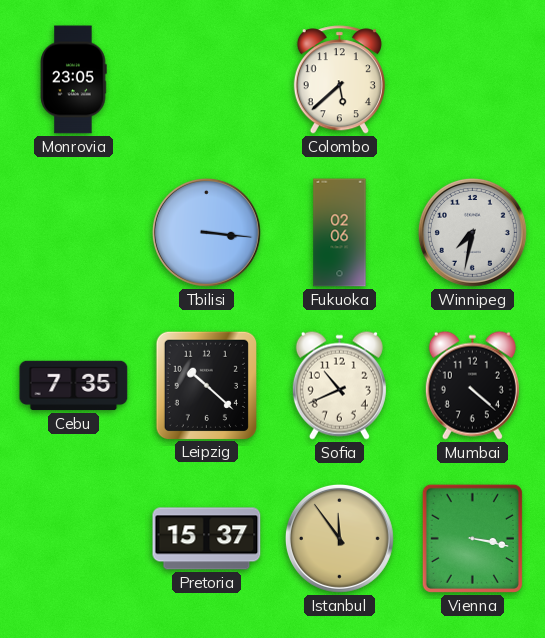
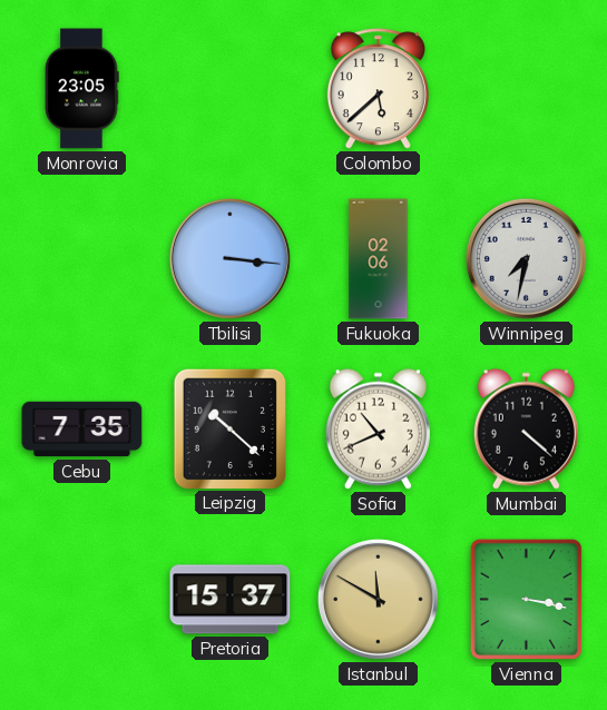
Istanbul: 11:54 -> 11:50
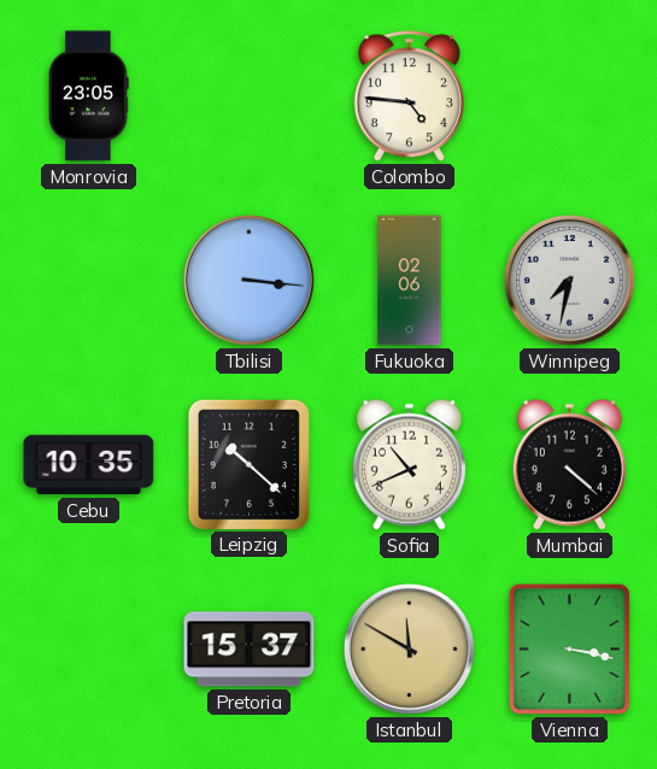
Colombo: 5:38 -> 4:46
Cebu: 7:35 -> 10:35
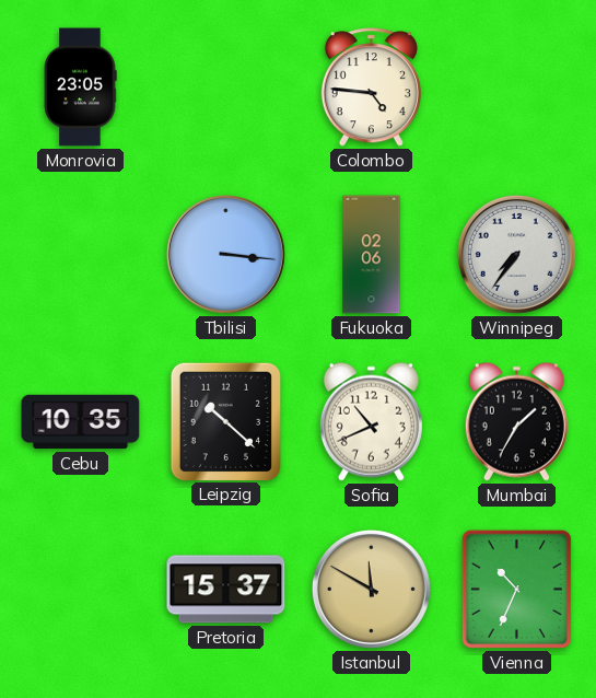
Winnipeg: 7:32 -> 7:36
Mumbai: 4:22 -> 1:35
Vienna: 3:17 -> 10:34
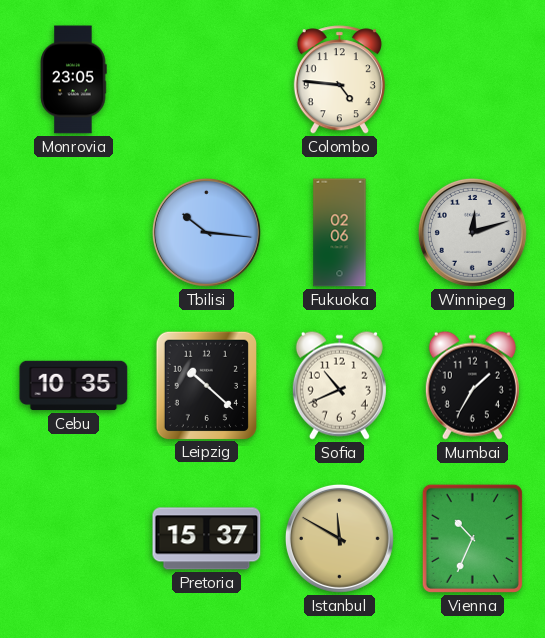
Tbilisi: 3:16 -> 10:16
Winnipeg: 7:36 -> 12:12
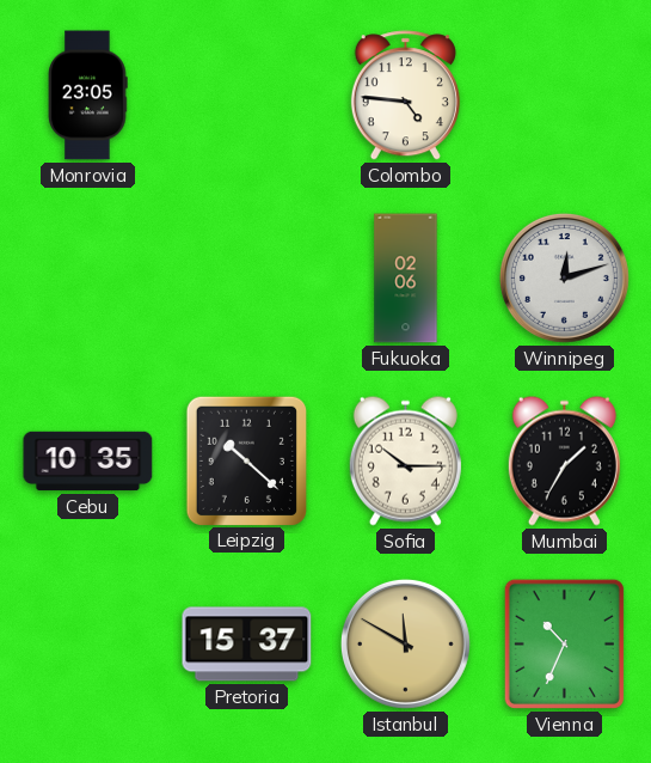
Tbilisi: 10:16 -> none
Sofia: 10:41 -> 10:15
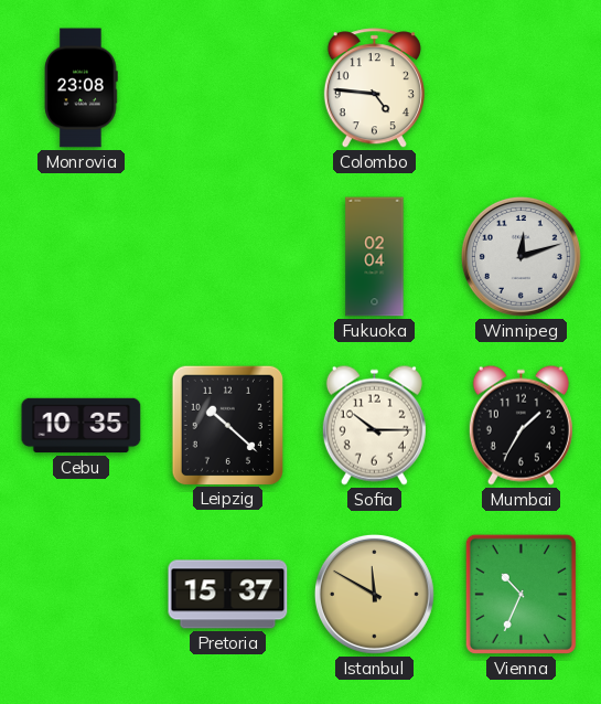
Monrovia: 23:05 -> 23:08
Fukuoka: 02:06 -> 02:04
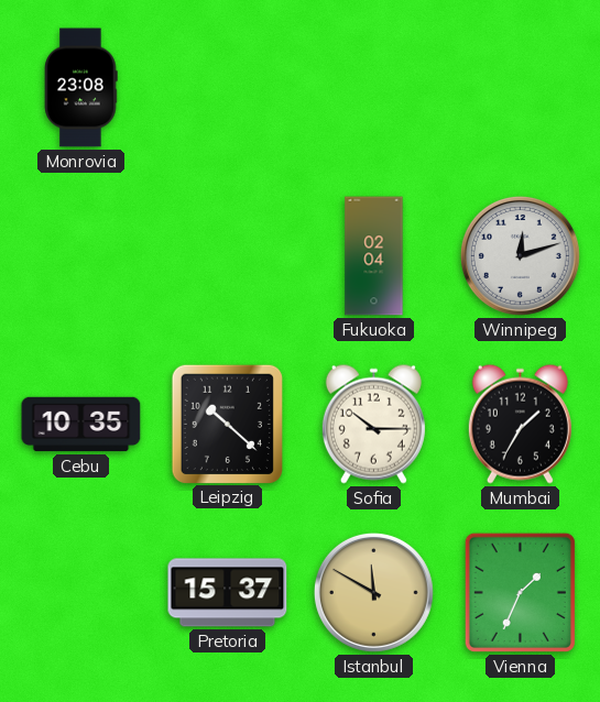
Colombo: 4:46 -> none
Vienna: 10:34 -> 1:34
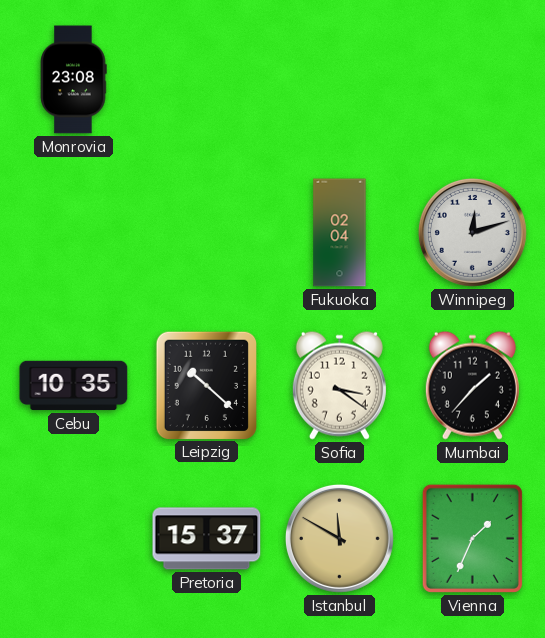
Sofia: 10:15 -> 3:21
Mumbai: 1:35 -> 1:37
